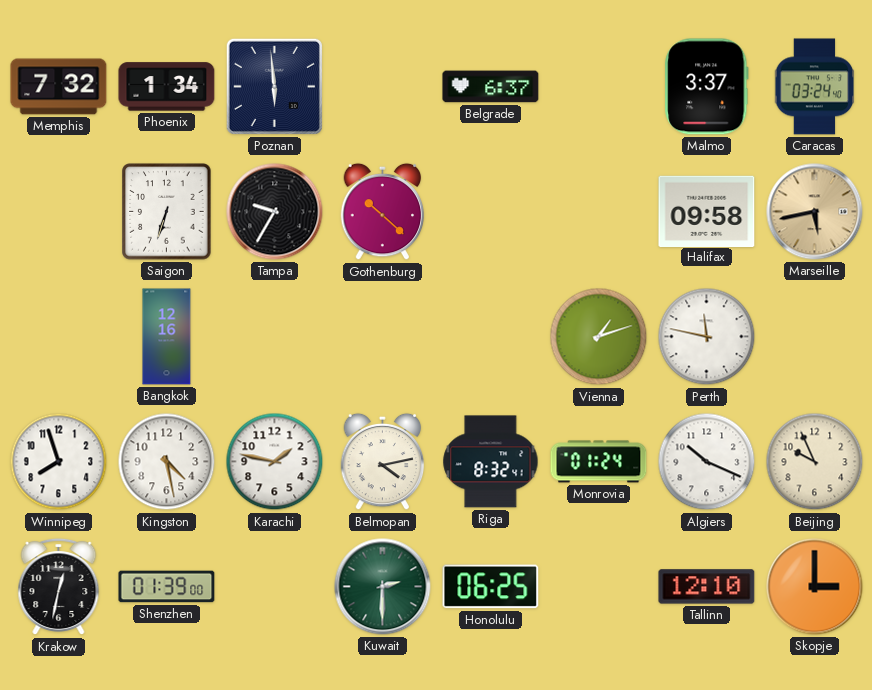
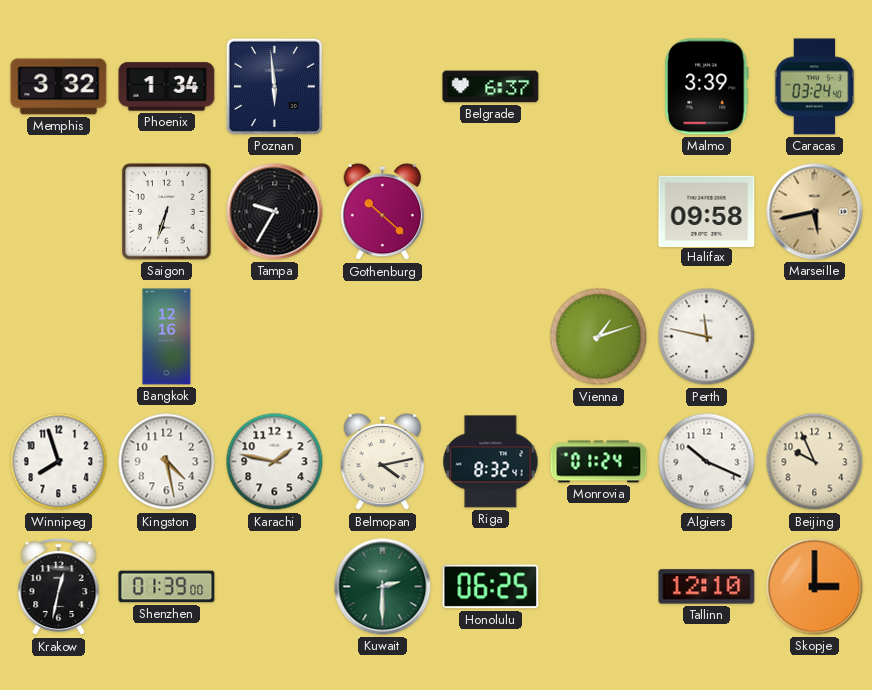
Memphis: 7:32 -> 3:32
Malmo: 3:37 -> 3:39
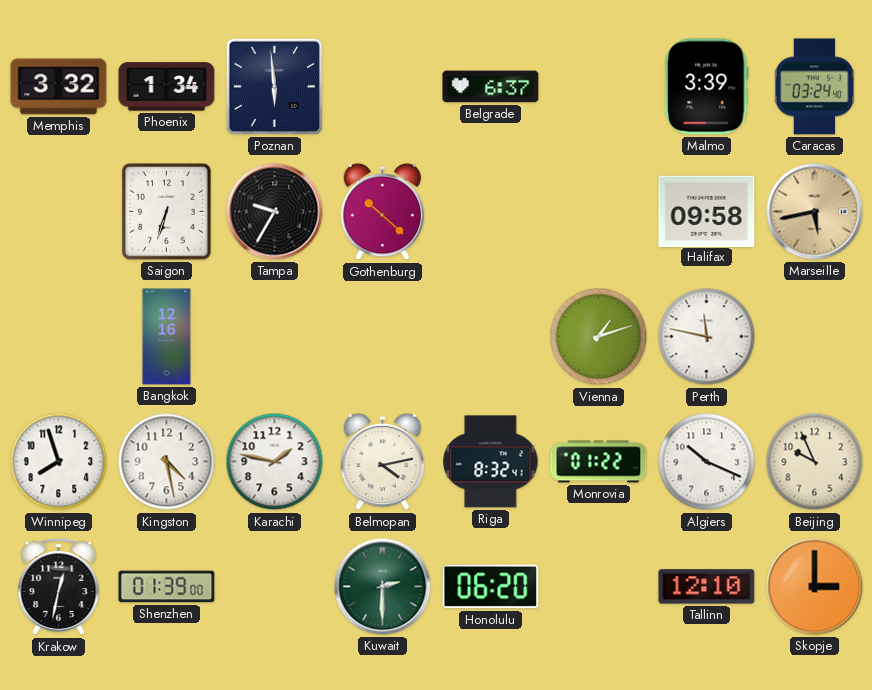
Monrovia: 01:24 -> 01:22
Honolulu: 06:25 -> 06:20
